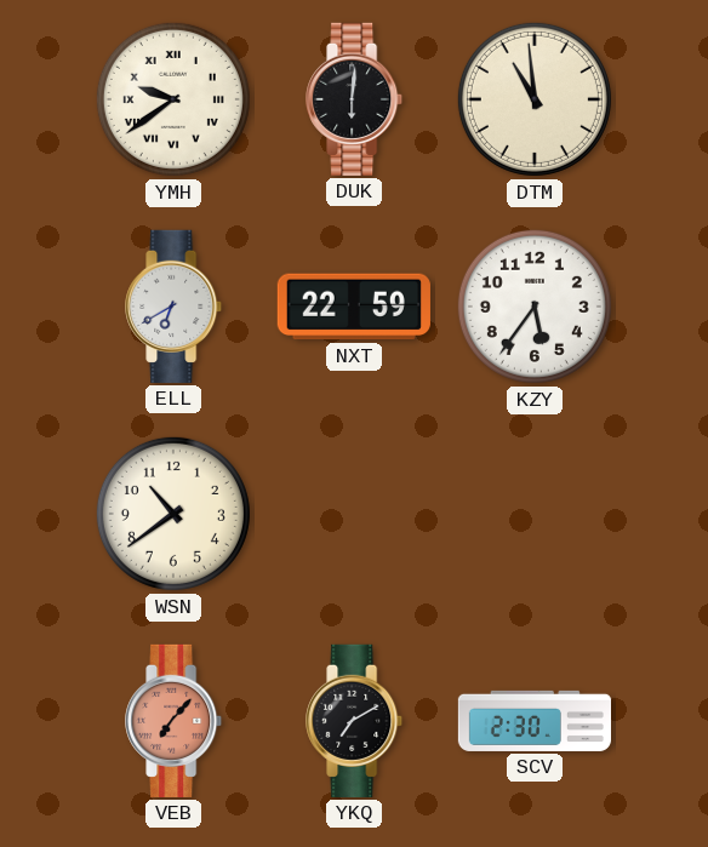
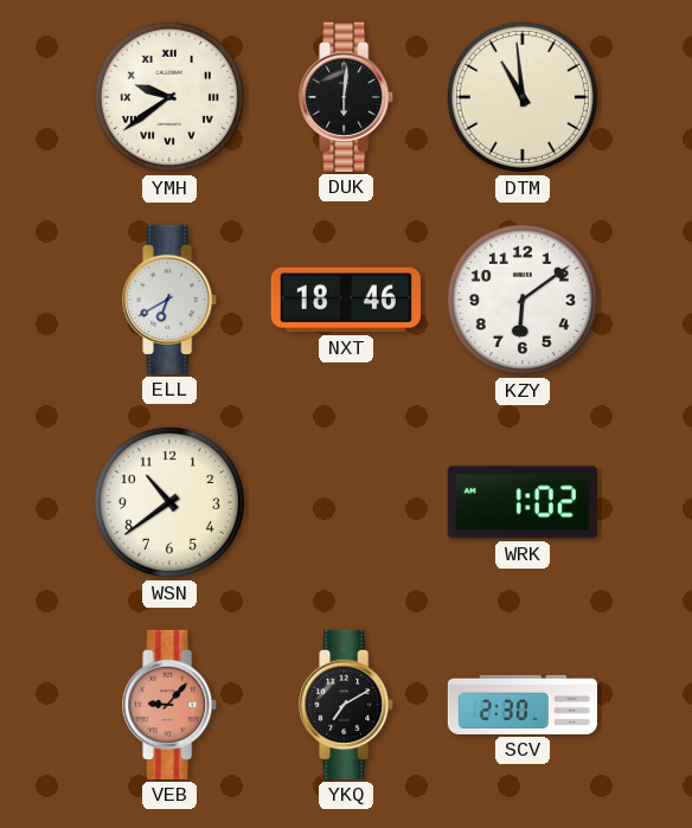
NXT: 22:59 -> 18:46
KZY: 5:36 -> 6:09
WRK: none -> 1:02
VEB: 7:07 -> 9:07
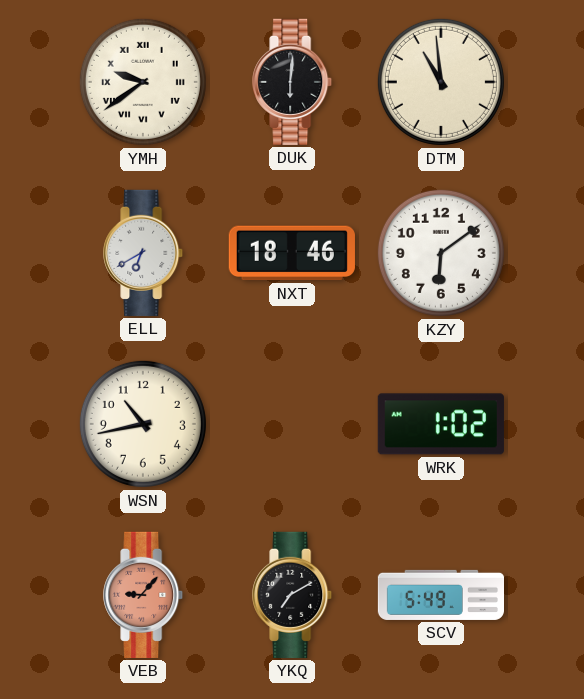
WSN: 10:39 -> 10:43
SCV: 2:30 -> 5:49
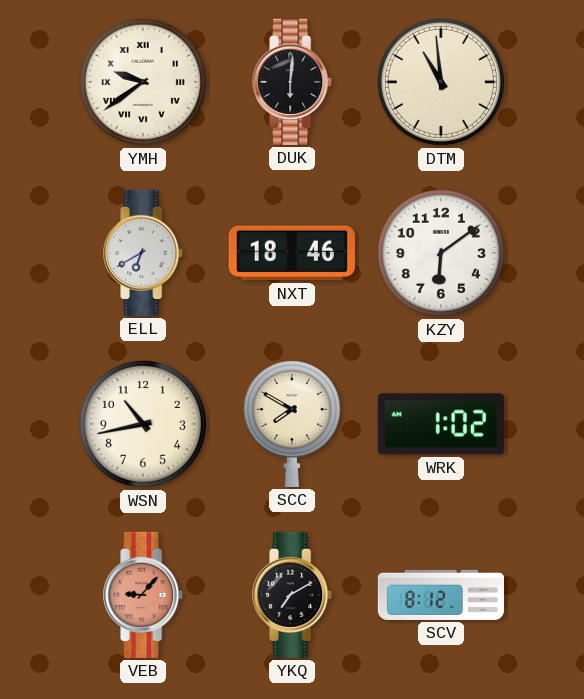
SCC: none -> 7:50
SCV: 5:49 -> 8:12
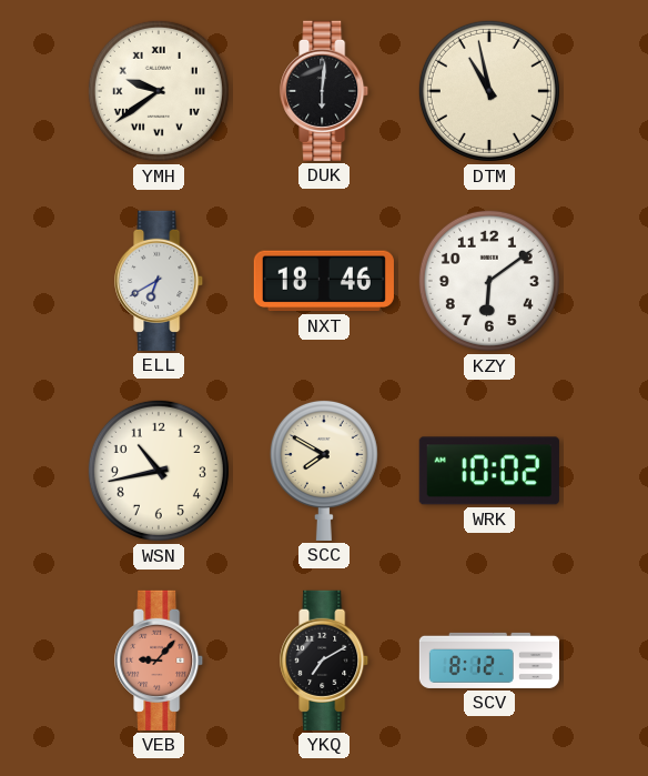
DTM: 10:59 -> 10:58
WRK: 1:02 -> 10:02
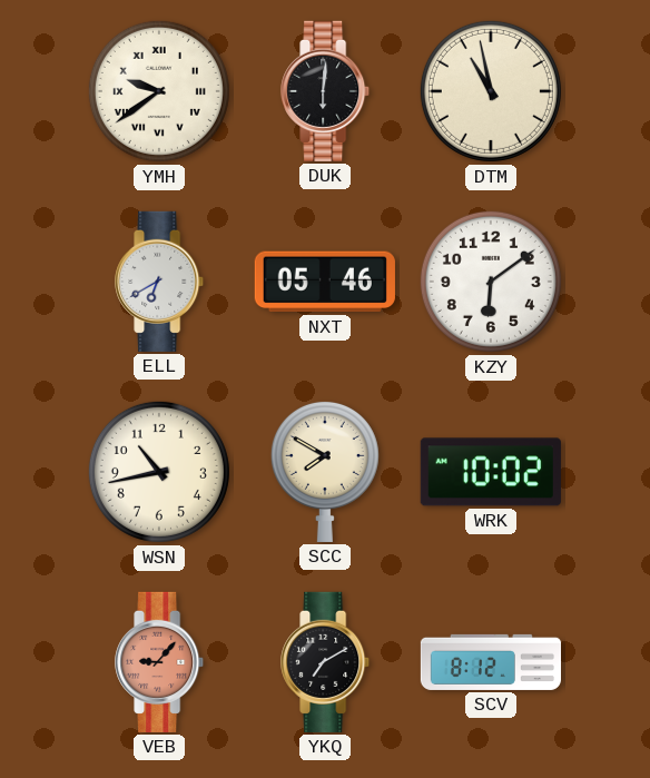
NXT: 18:46 -> 05:46
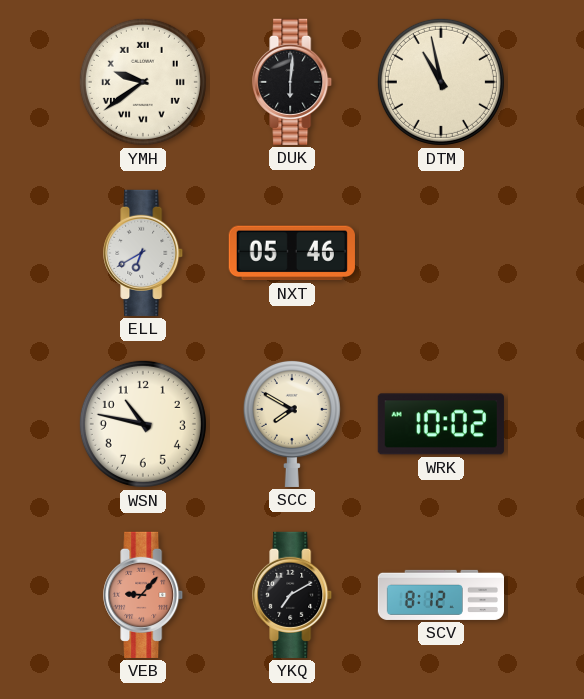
KZY: 6:09 -> none
WSN: 10:43 -> 10:47
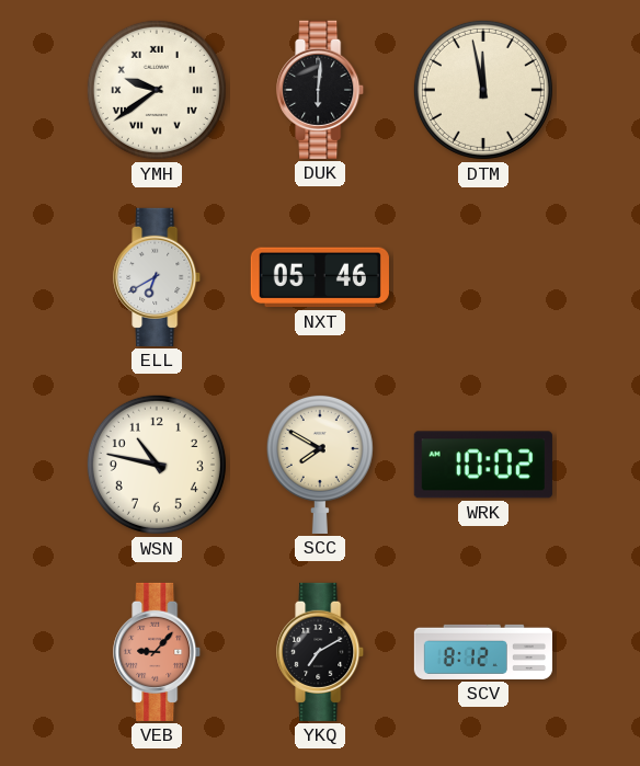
DTM: 10:58 -> 11:58
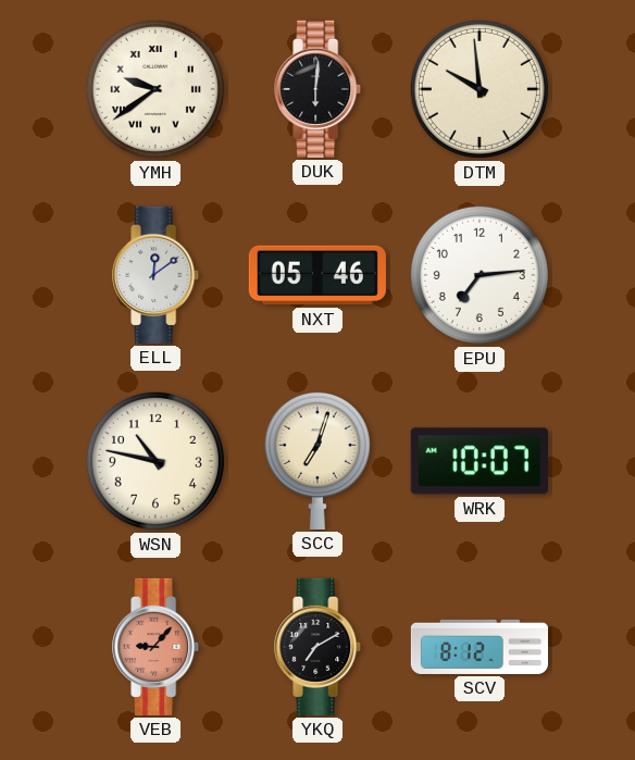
DTM: 11:58 -> 9:59
ELL: 6:40 -> 12:09
EPU: none -> 7:14
SCC: 7:50 -> 7:03
WRK: 10:02 -> 10:07
